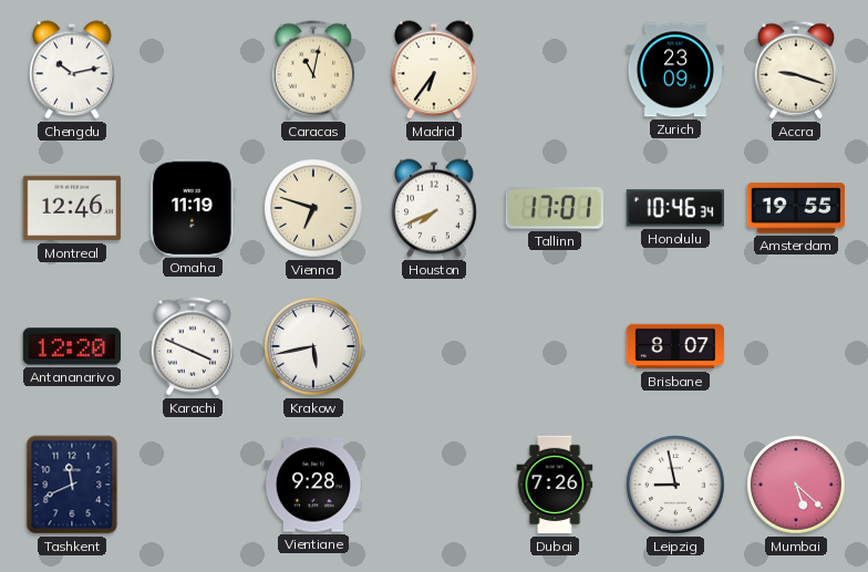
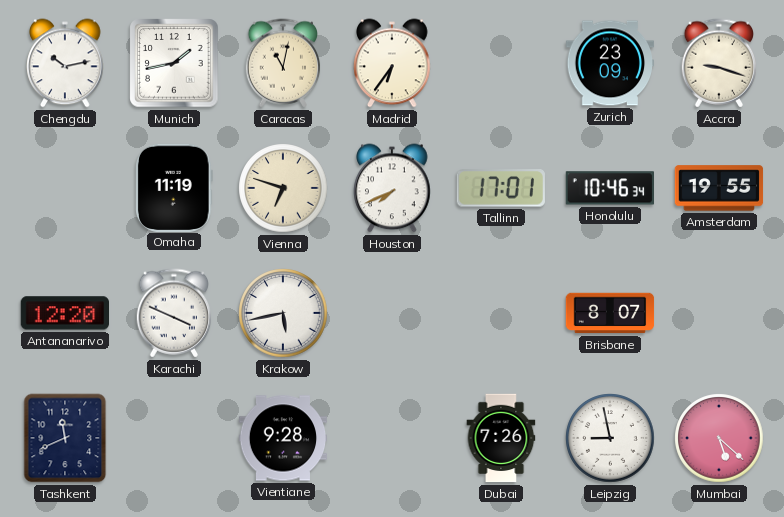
Munich: none -> 1:43
Montreal: 12:46 -> none
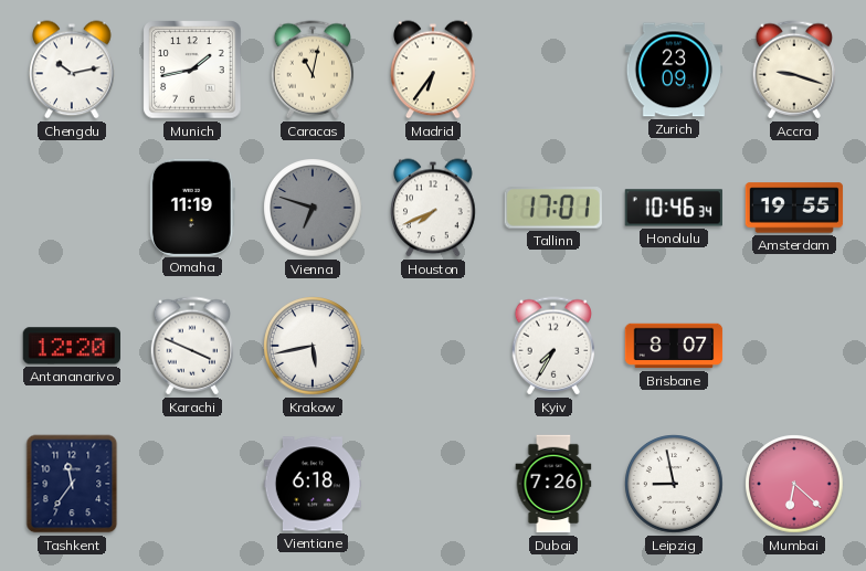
Vienna dial: cream -> grey
Kyiv: none -> 7:35
Tashkent: 11:41 -> 11:36
Vientiane: 9:28 -> 6:18
Mumbai: 5:22 -> 6:22
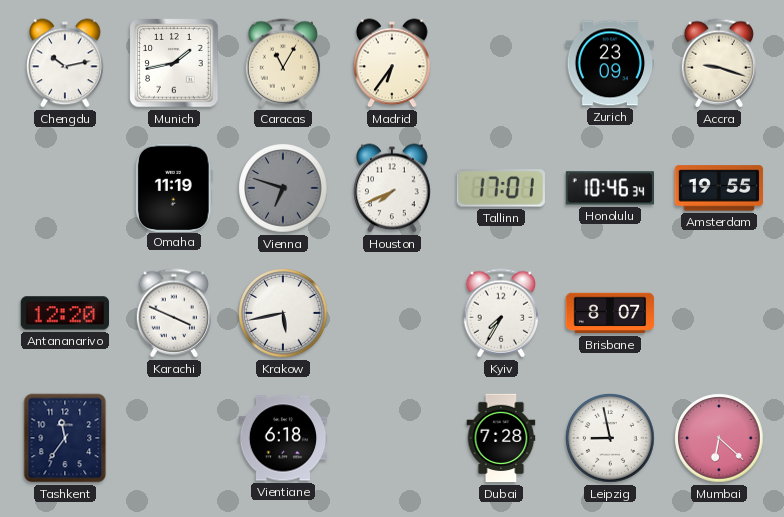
Caracas: 11:02 -> 11:05
Dubai: 7:26 -> 7:28
